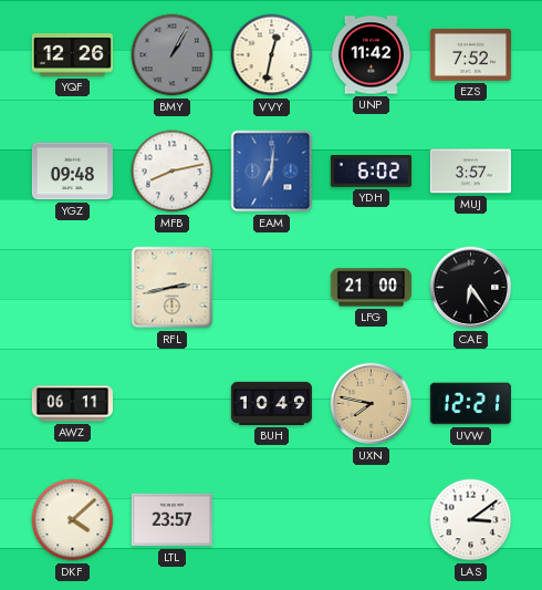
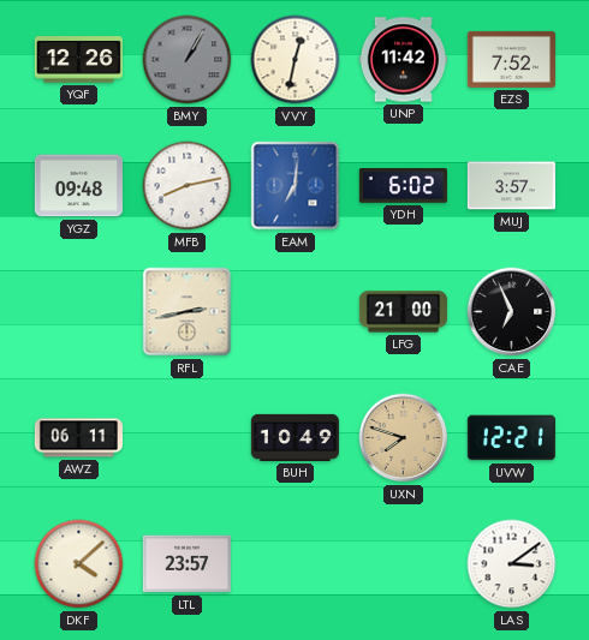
CAE: 6:24 -> 6:56
UXN: 7:47 -> 7:48
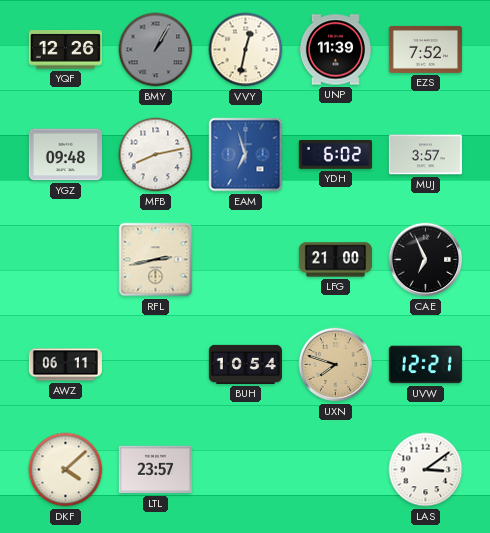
UNP: 11:42 -> 11:39
EAM: 7:01 -> 6:57
BUH: 10:49 -> 10:54
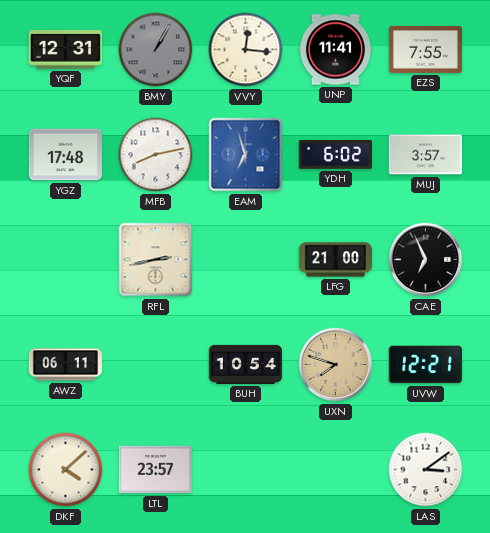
YQF: 12:26 -> 12:31
VVY: 12:32 -> 12:16
UNP: 11:39 -> 11:41
EZS: 7:52 -> 7:55
YGZ: 09:48 -> 17:48
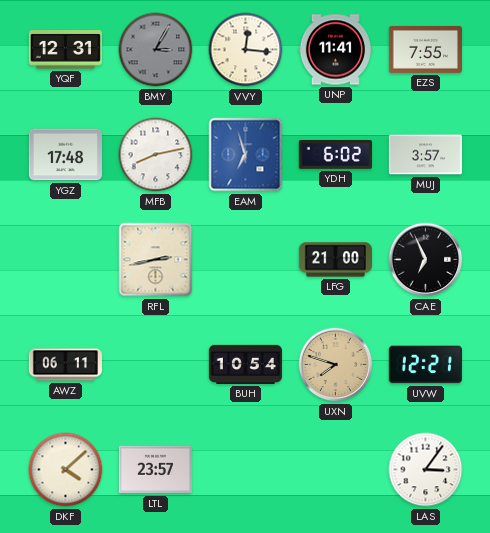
BMY: 1:05 -> 3:05
LAS: 3:09 -> 3:06
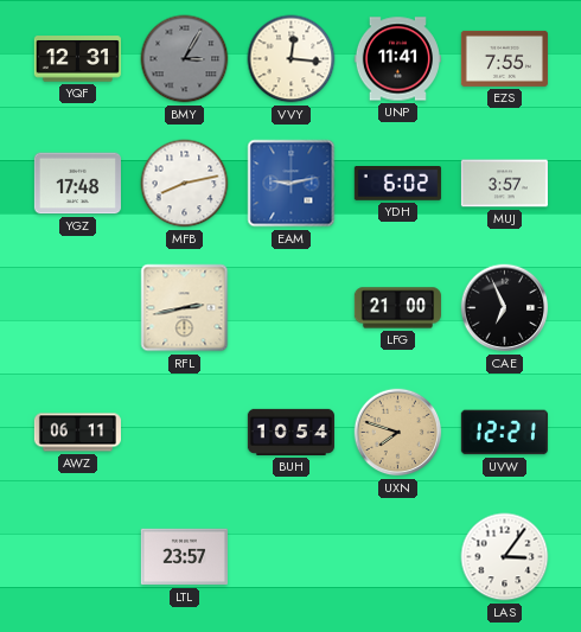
EAM: 6:57 -> 9:13
DKF: 4:08 -> none
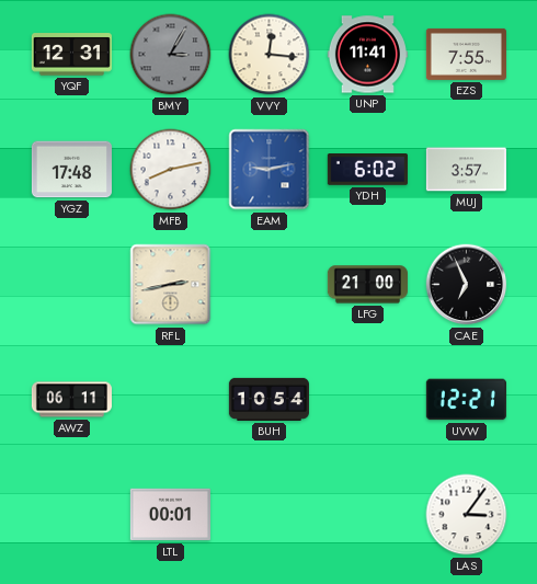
UXN: 7:48 -> none
LTL: 23:57 -> 00:01
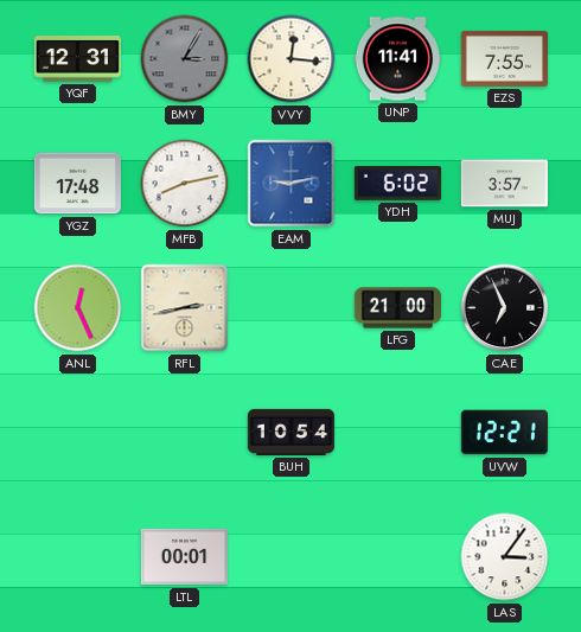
ANL: none -> 12:26
AWZ: 06:11 -> none
